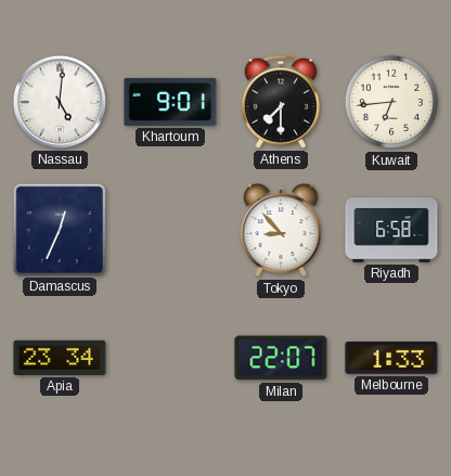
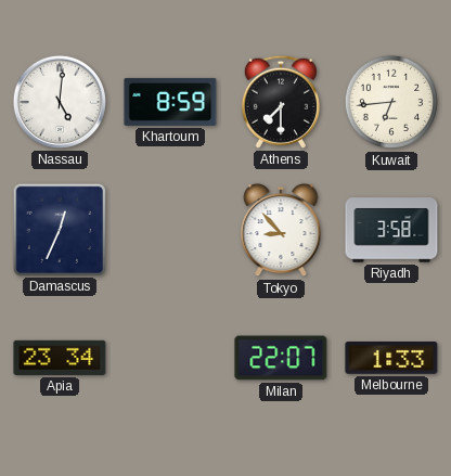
Khartoum: 9:01 -> 8:59
Riyadh: 6:58 -> 3:58
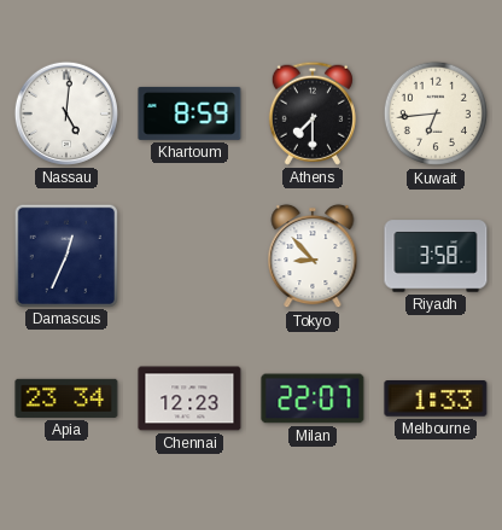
Chennai: none -> 12:23
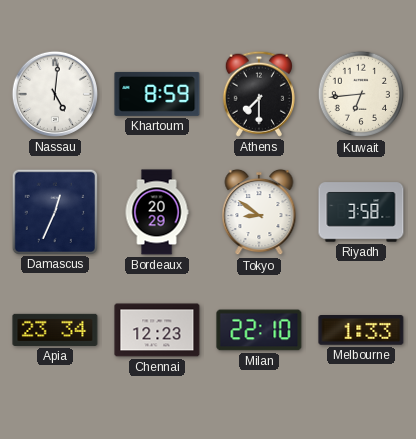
Bordeaux: none -> 20:29
Tokyo: 8:53 -> 8:51
Milan: 22:07 -> 22:10
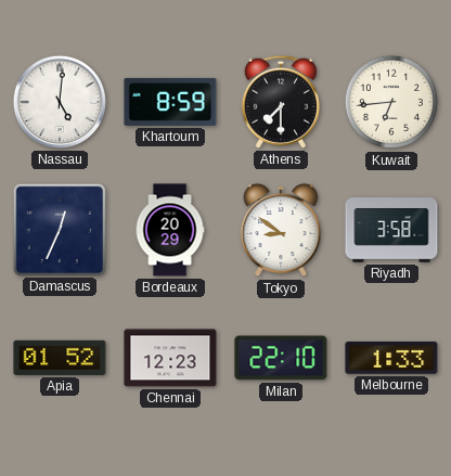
Apia: 23:34 -> 01:52
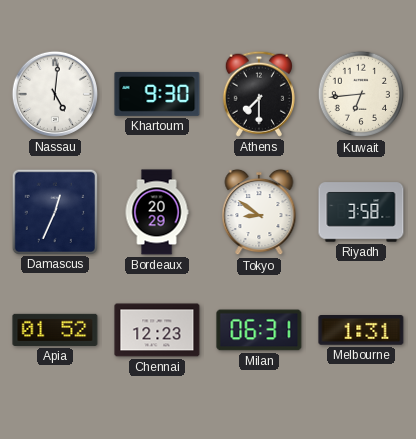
Khartoum: 8:59 -> 9:30
Milan: 22:10 -> 06:31
Melbourne: 1:33 -> 1:31
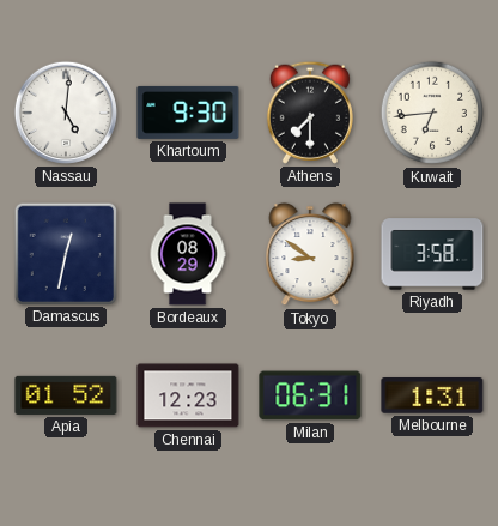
Damascus: 12:34 -> 12:32
Bordeaux: 20:29 -> 08:29
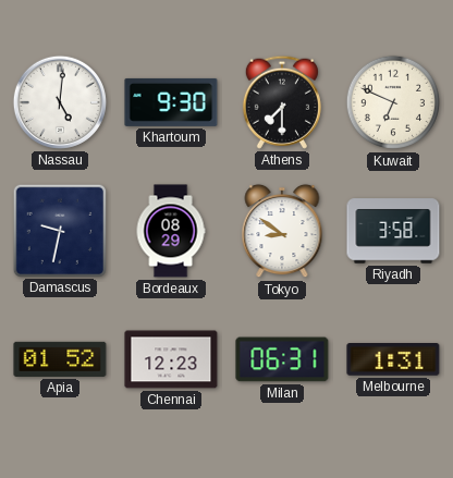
Kuwait: 6:44 -> 6:49
Damascus: 12:32 -> 9:32
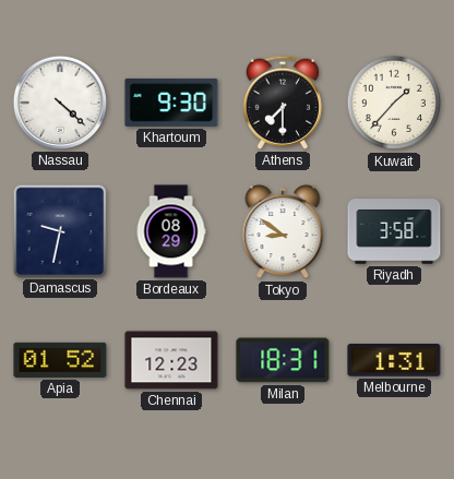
Nassau: 5:01 -> 4:22
Kuwait: 6:49 -> 1:37
Milan: 06:31 -> 18:31
